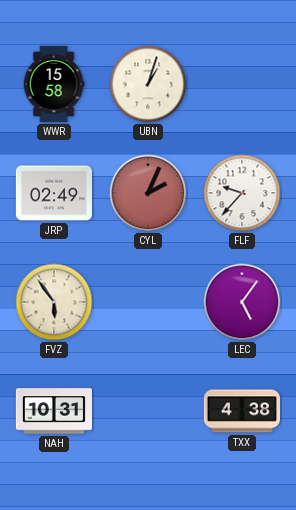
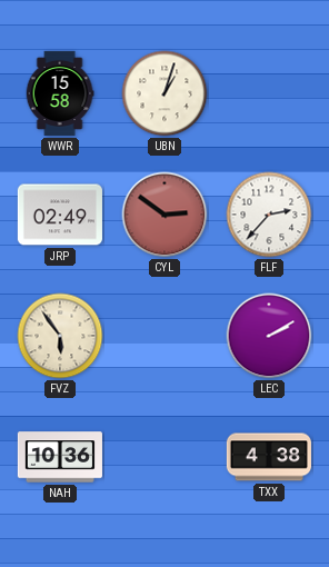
CYL: 2:04 -> 2:51
FLF: 9:37 -> 2:37
LEC: 5:06 -> 2:10
NAH: 10:31 -> 10:36
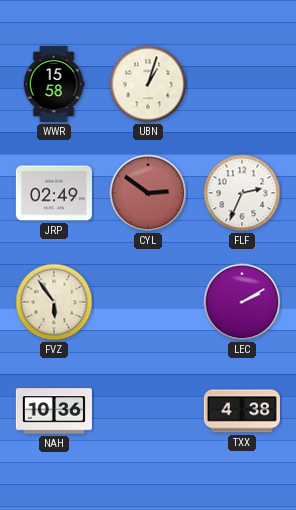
FLF: 2:37 -> 2:34
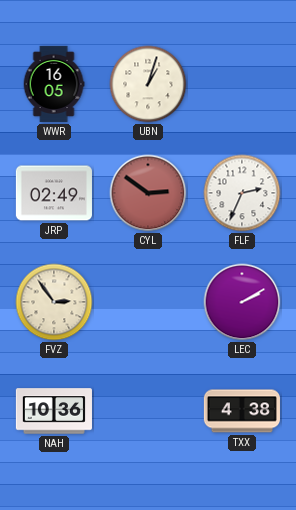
WWR: 15:58 -> 16:05
FVZ: 5:54 -> 2:54
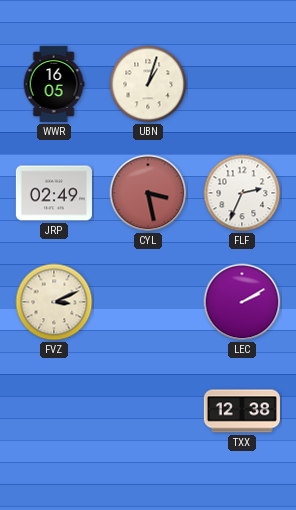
CYL: 2:51 -> 3:28
FVZ: 2:54 -> 3:11
NAH: 10:36 -> none
TXX: 4:38 -> 12:38
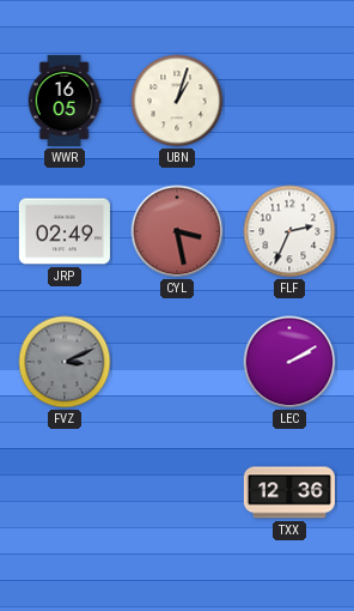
FVZ dial: cream -> grey
TXX: 12:38 -> 12:36
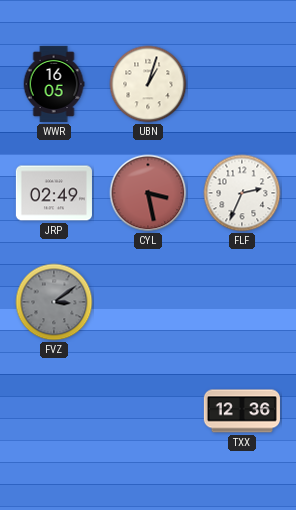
FVZ: 3:11 -> 3:09
LEC: 2:10 -> none
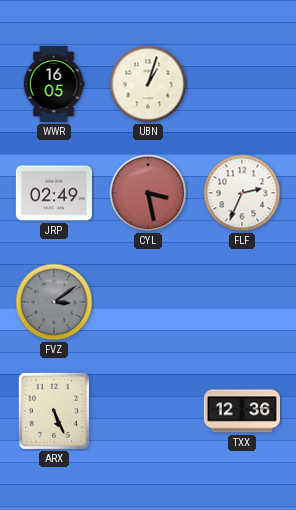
ARX: none -> 5:26
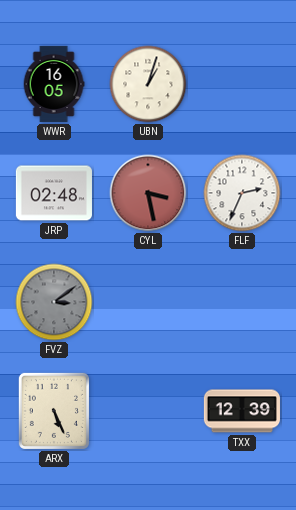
JRP: 02:49 -> 02:48
TXX: 12:36 -> 12:39
